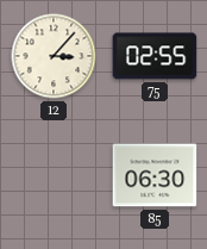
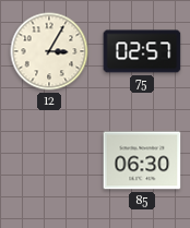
12: 3:07 -> 3:05
75: 02:55 -> 02:57
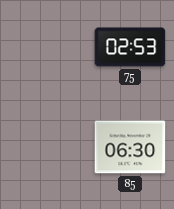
12: 3:05 -> none
75: 02:57 -> 02:53
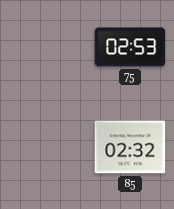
85: 06:30 -> 02:32
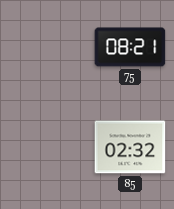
75: 02:53 -> 08:21
